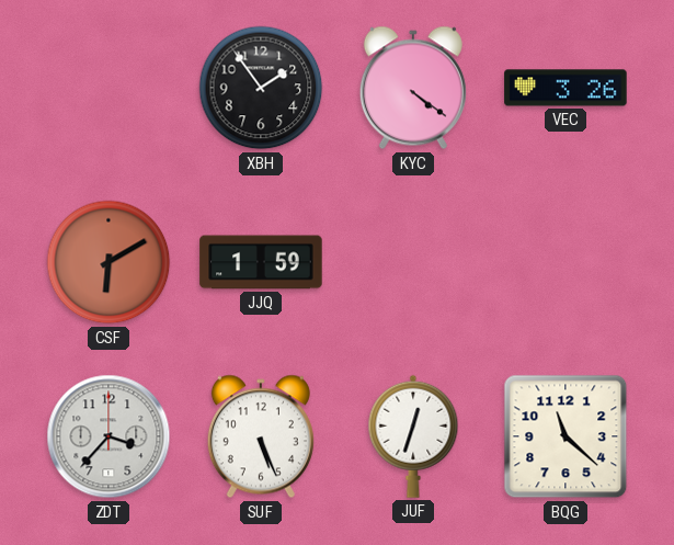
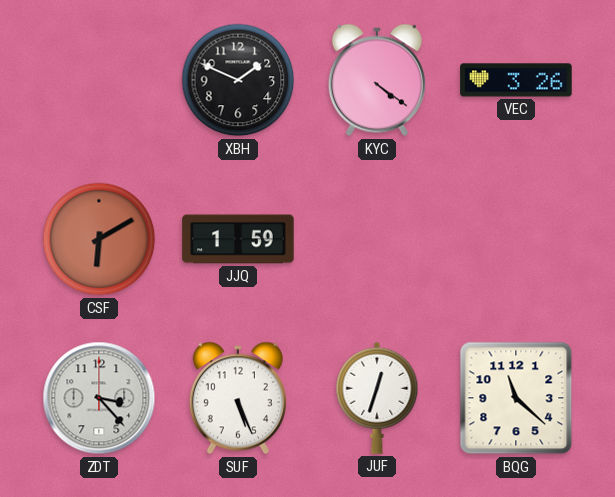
XBH: 1:54 -> 1:49
ZDT: 3:37 -> 3:23
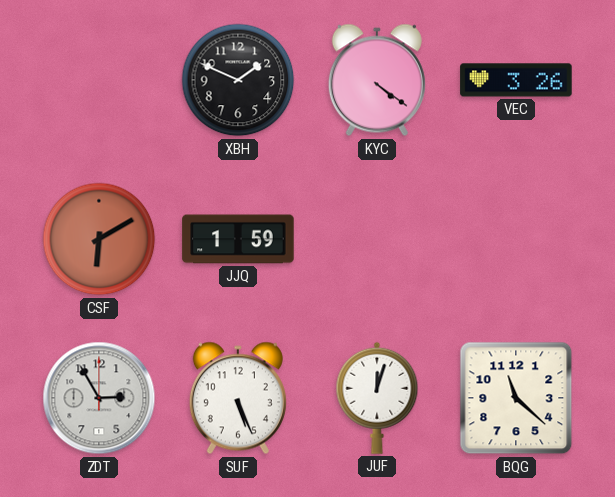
ZDT: 3:23 -> 2:55
JUF: 12:33 -> 12:03
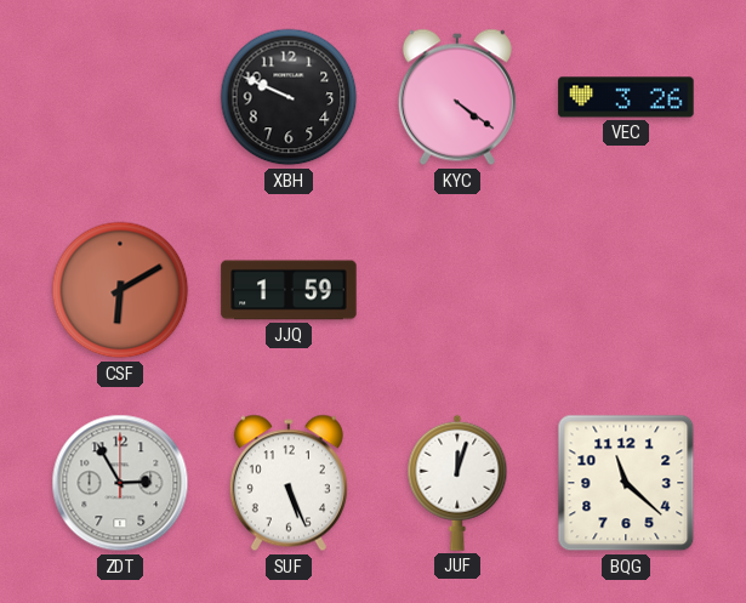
XBH: 1:49 -> 9:49
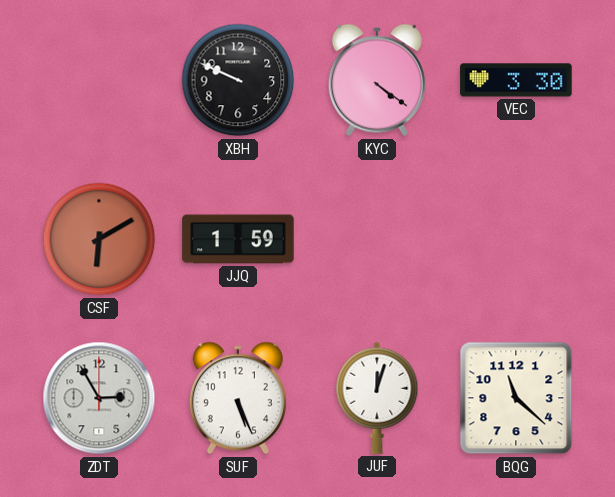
VEC: 3:26 -> 3:30
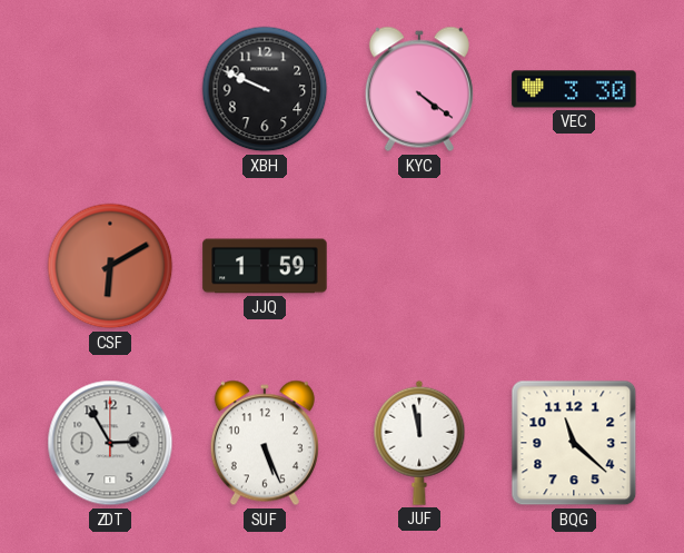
JUF: 12:03 -> 11:58
